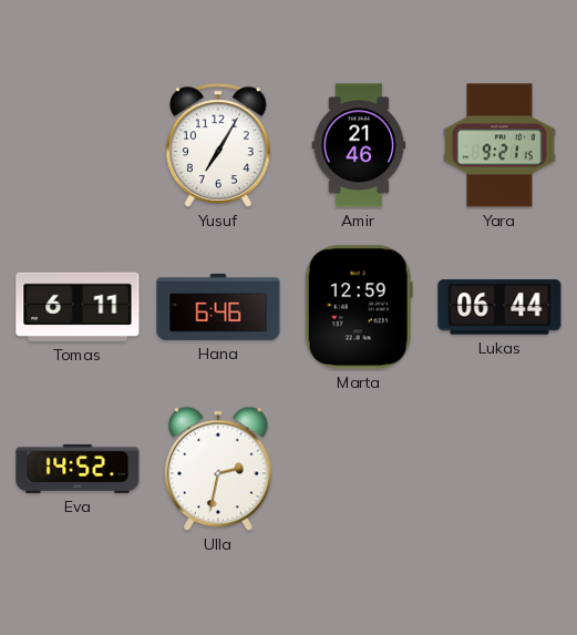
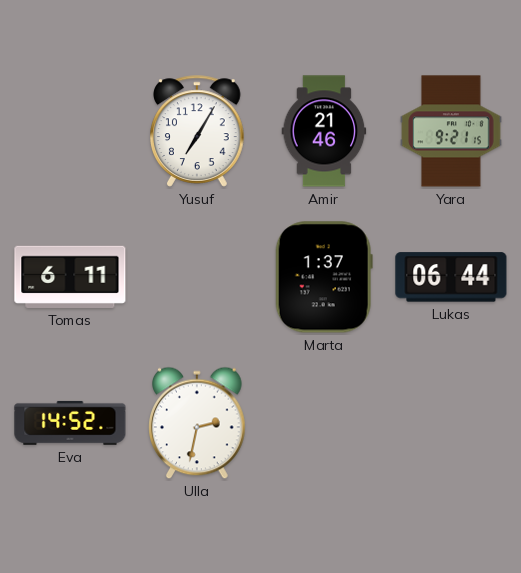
Hana: 6:46 -> none
Marta: 12:59 -> 1:37
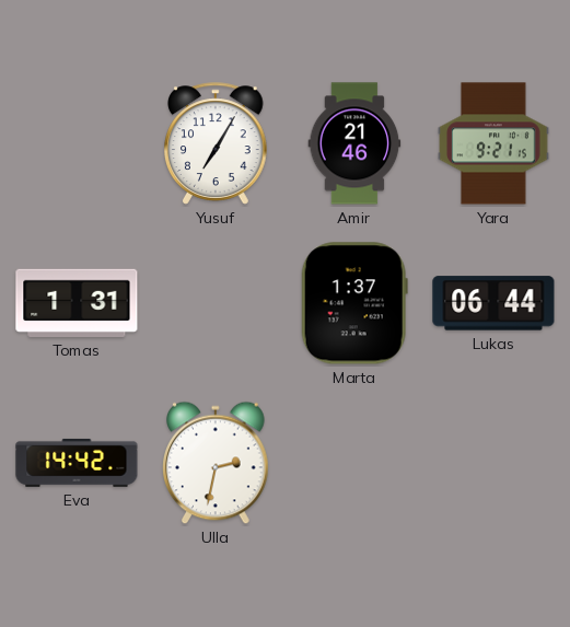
Tomas: 6:11 -> 1:31
Eva: 14:52 -> 14:42
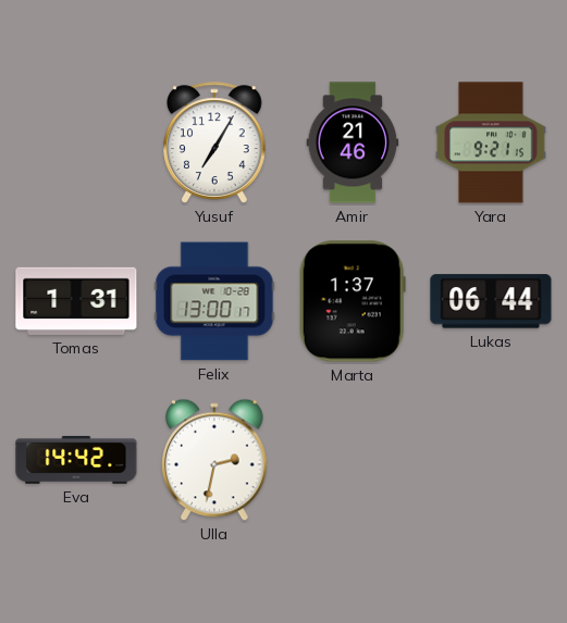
Felix: none -> 13:00
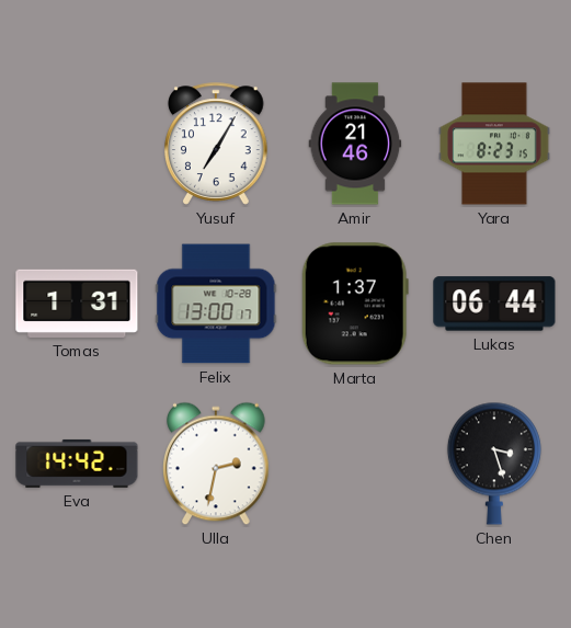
Yara: 9:21 -> 8:23
Chen: none -> 3:27
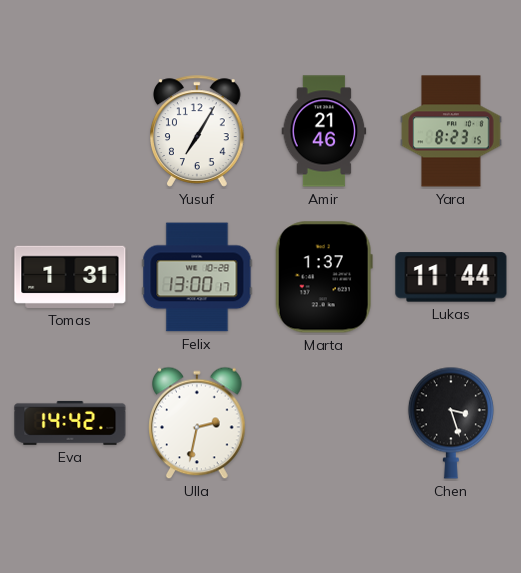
Lukas: 06:44 -> 11:44
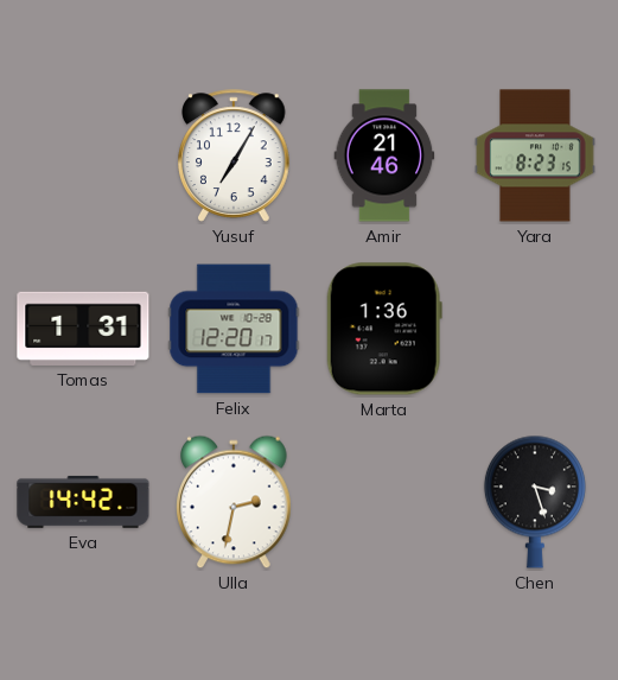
Felix: 13:00 -> 12:20
Marta: 1:37 -> 1:36
Lukas: 11:44 -> none
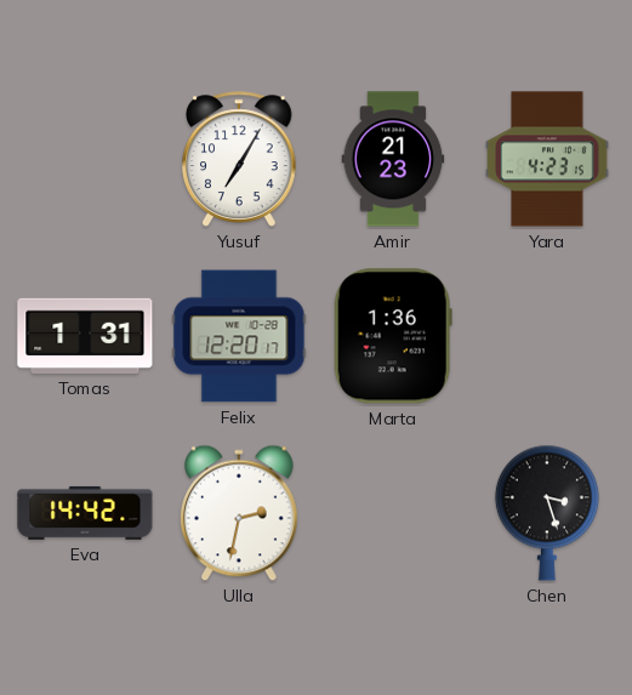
Amir: 21:46 -> 21:23
Yara: 8:23 -> 4:23
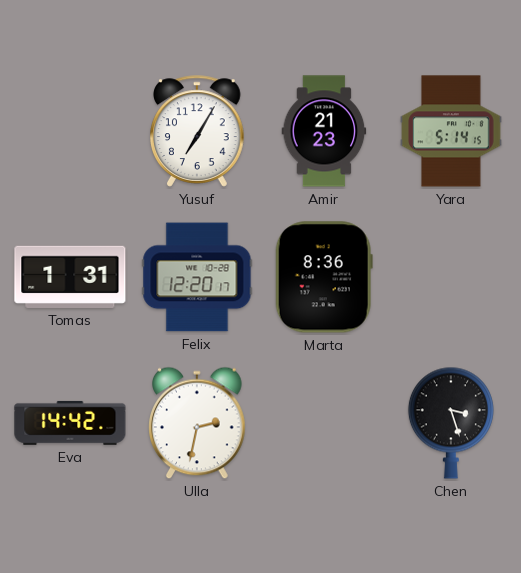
Yara: 4:23 -> 5:14
Marta: 1:36 -> 8:36
